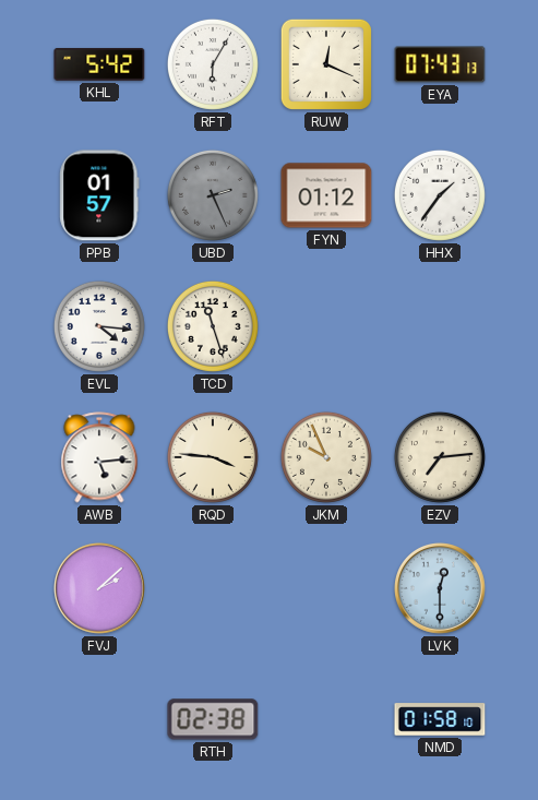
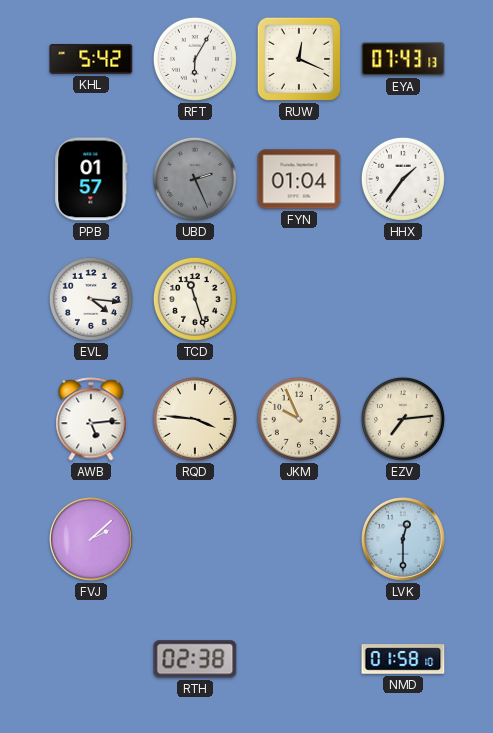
FYN: 01:12 -> 01:04
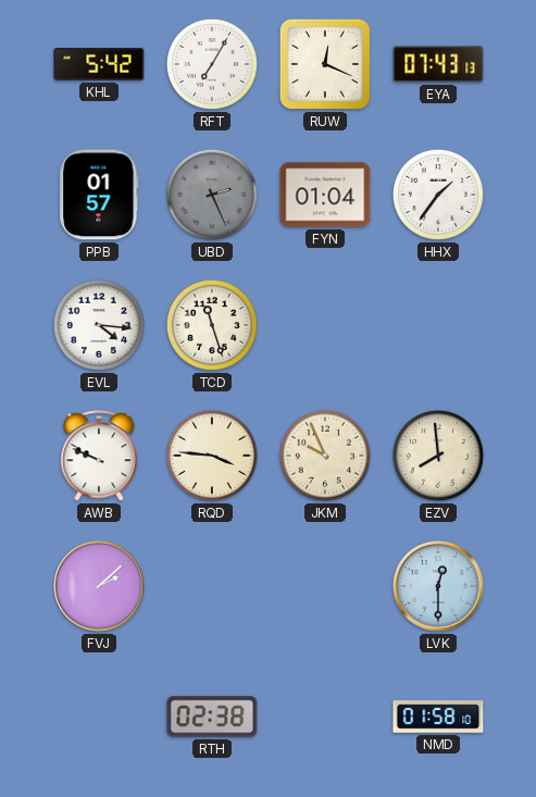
RFT: 6:05 -> 7:05
AWB: 5:14 -> 9:49
EZV: 7:14 -> 7:59
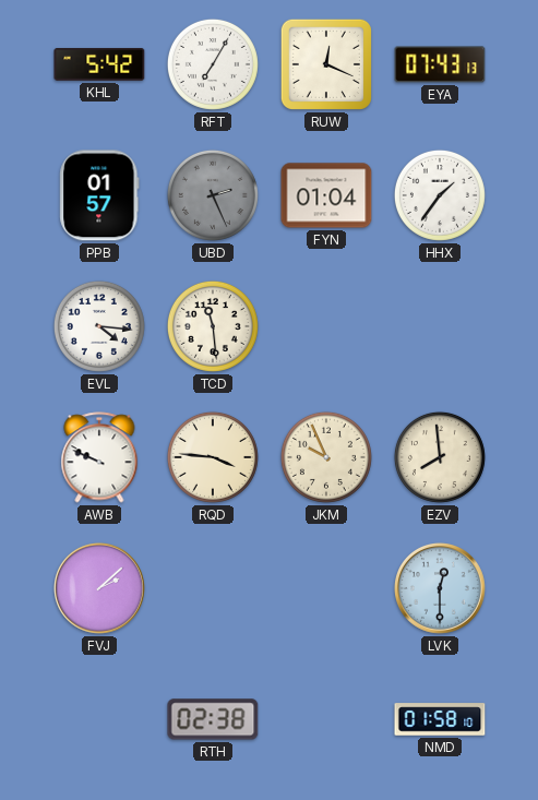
TCD: 11:27 -> 11:29
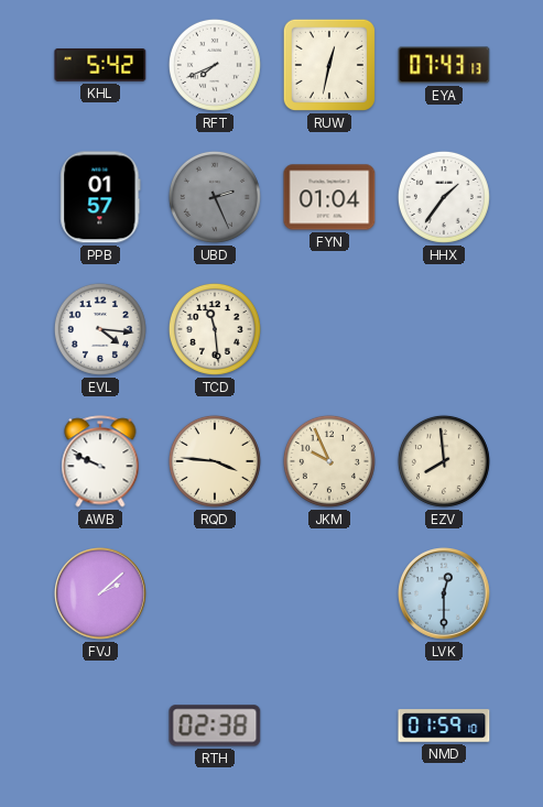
RFT: 7:05 -> 7:41
RUW: 12:19 -> 12:32
NMD: 01:58 -> 01:59
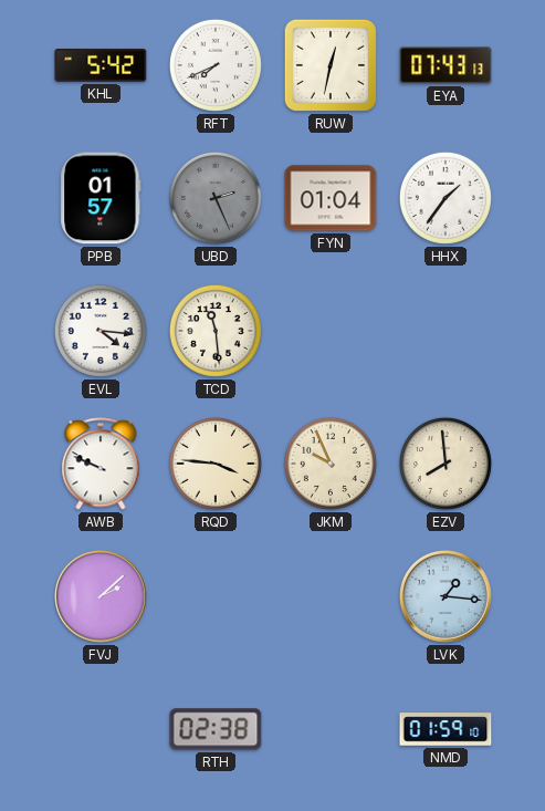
LVK: 12:30 -> 1:16
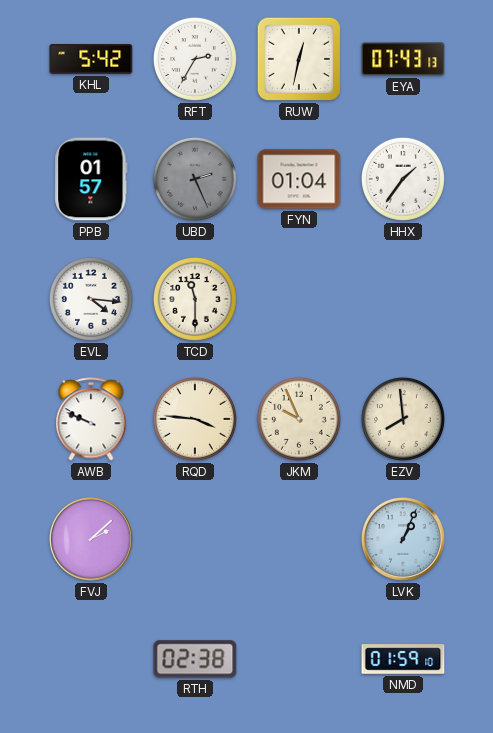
RFT: 7:41 -> 2:35
TCD: 11:29 -> 11:30
LVK: 1:16 -> 1:04
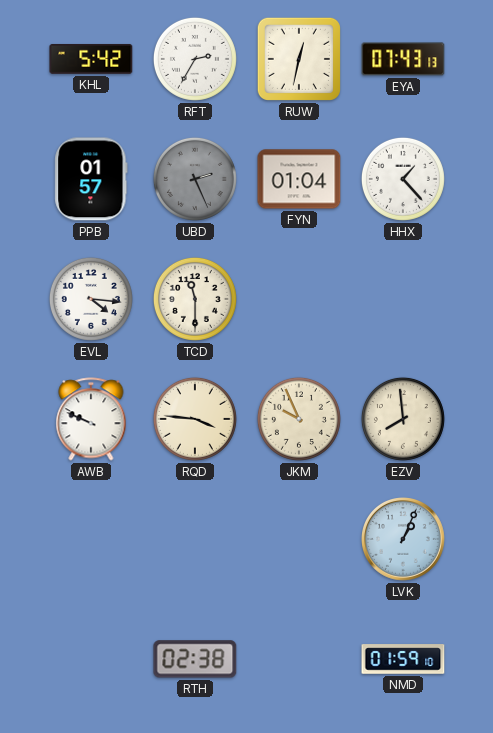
HHX: 1:36 -> 1:23
FVJ: 2:08 -> none
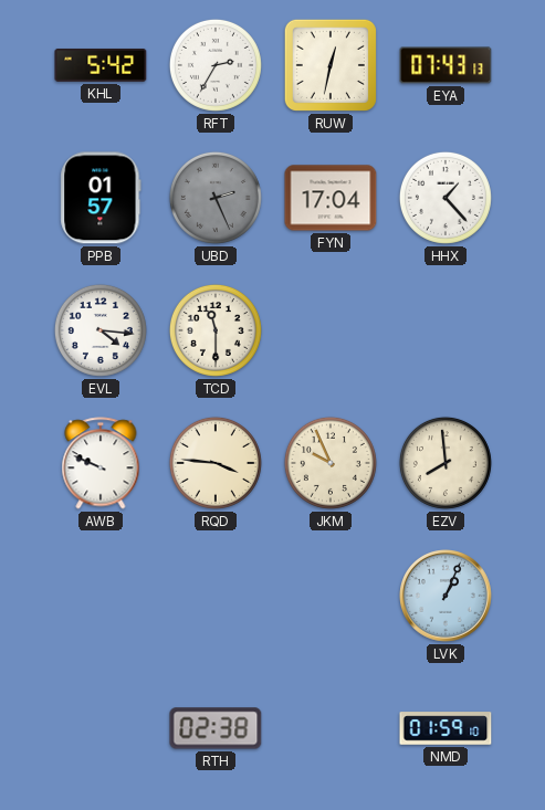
FYN: 01:04 -> 17:04
